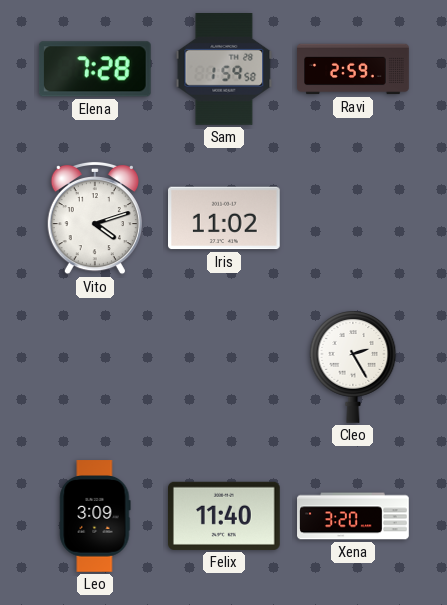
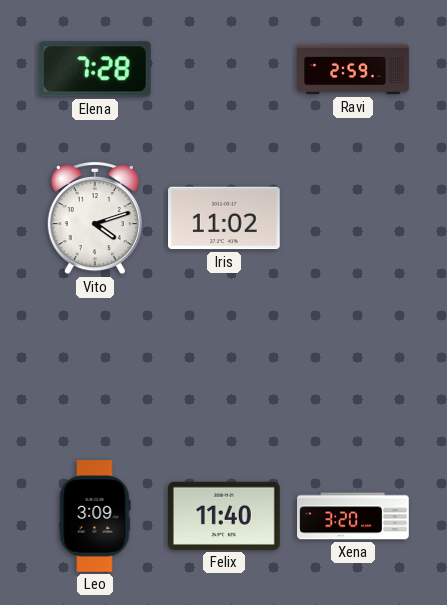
Sam: 1:59 -> none
Cleo: 2:25 -> none
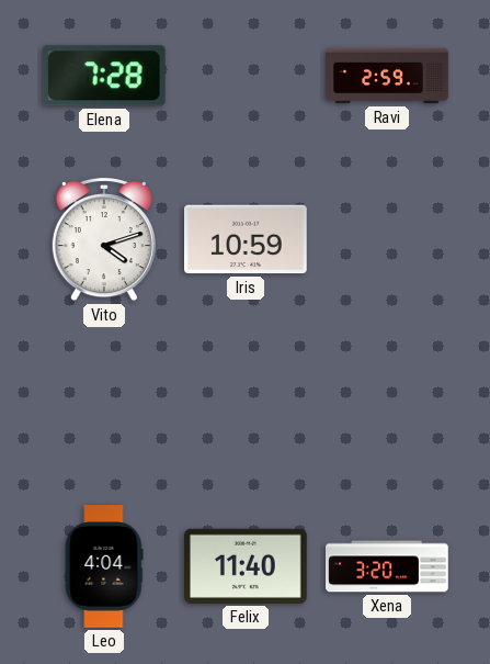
Iris: 11:02 -> 10:59
Leo: 3:09 -> 4:04
